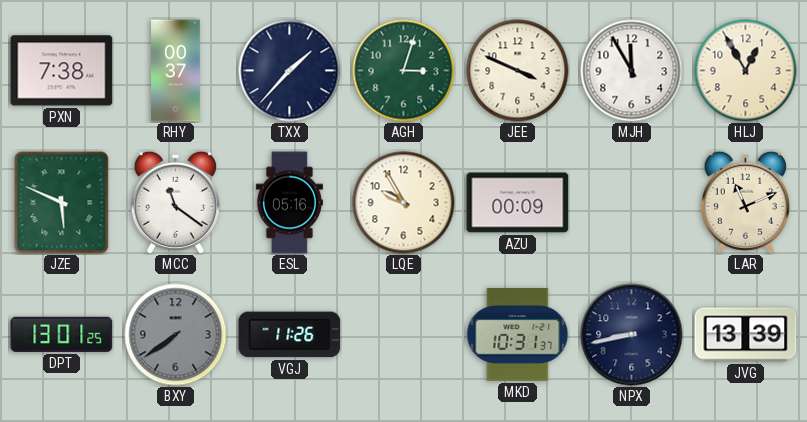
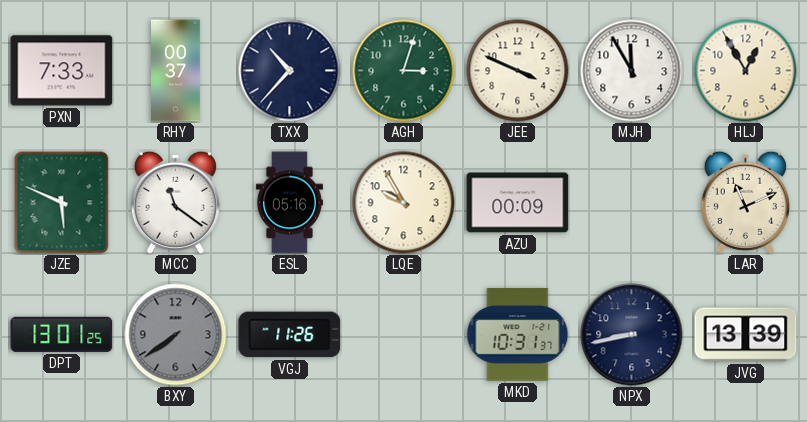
PXN: 7:38 -> 7:33
TXX: 1:37 -> 10:37
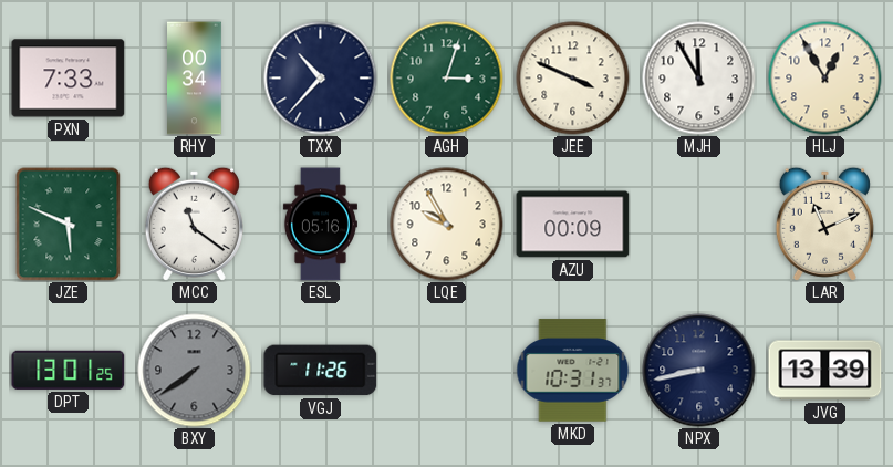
RHY: 00:37 -> 00:34
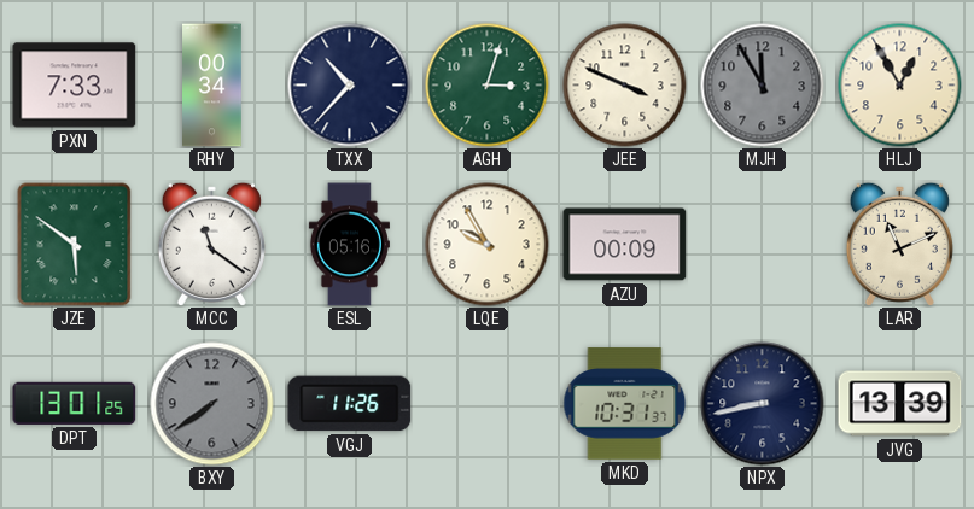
MJH dial: white -> grey
JZE: 5:49 -> 5:51
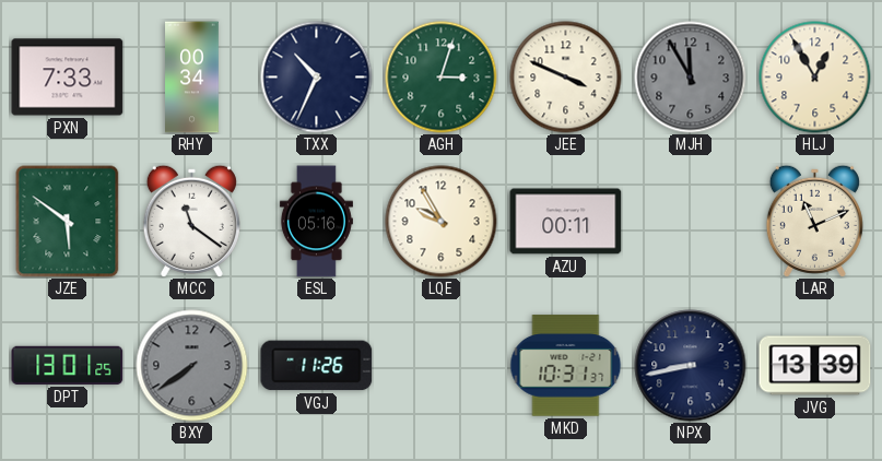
TXX: 10:37 -> 10:34
AZU: 00:09 -> 00:11
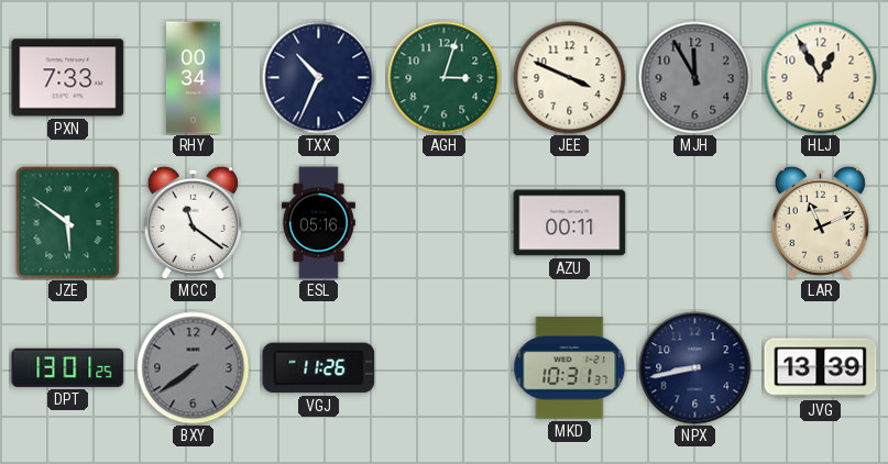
LQE: 9:55 -> none
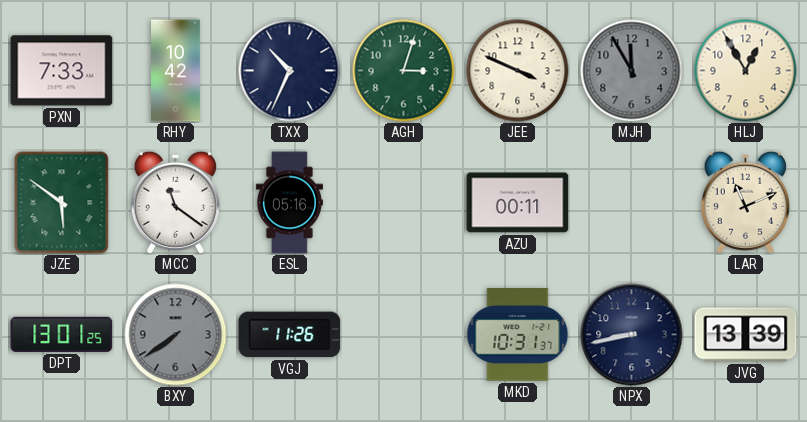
RHY: 00:34 -> 10:42
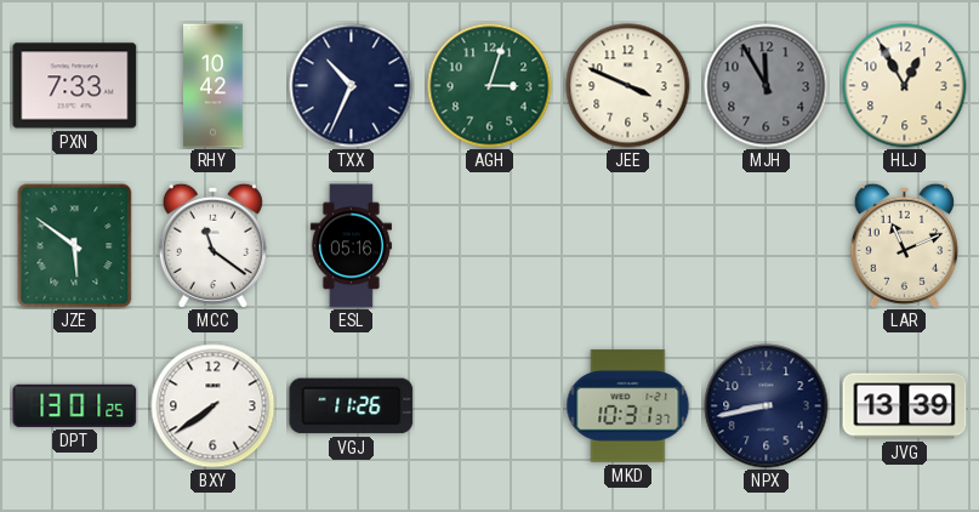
AZU: 00:11 -> none
BXY dial: grey -> white
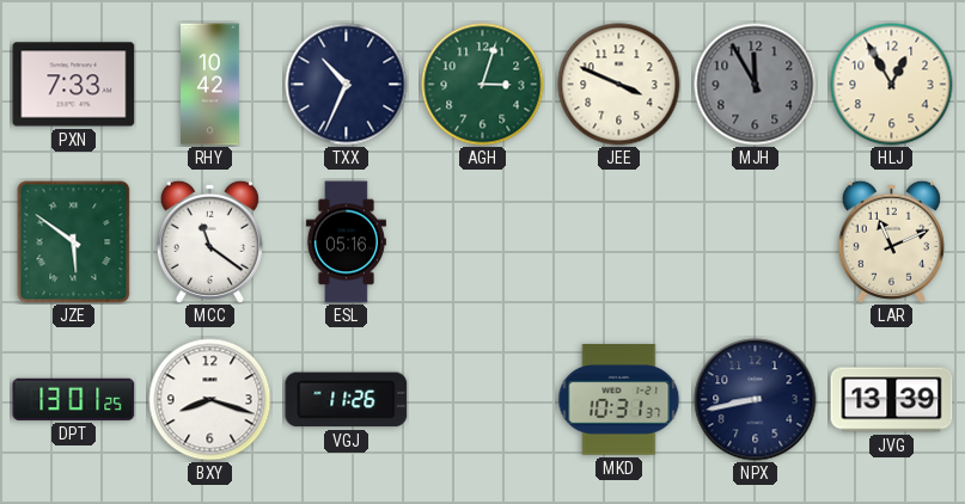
BXY: 7:39 -> 8:18
